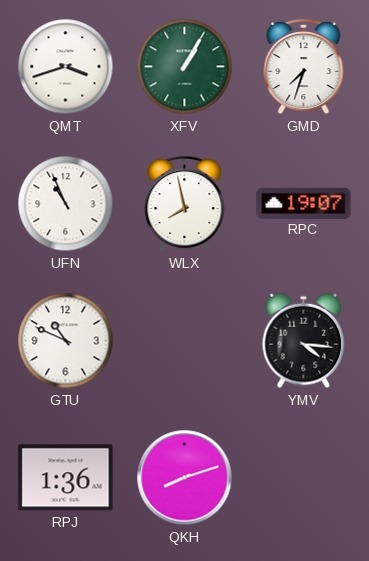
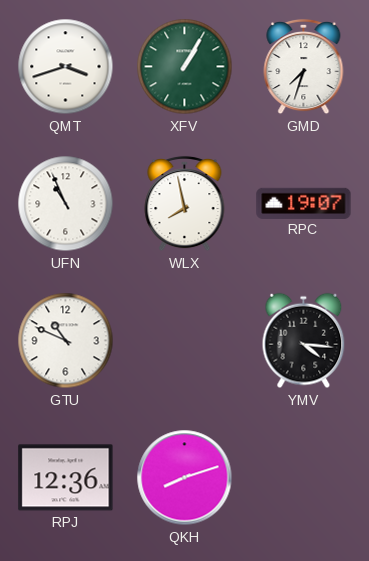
RPJ: 1:36 -> 12:36
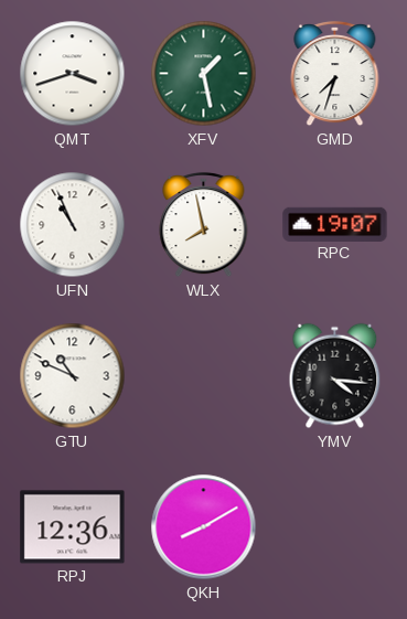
XFV: 1:05 -> 1:28
QKH: 8:12 -> 8:10
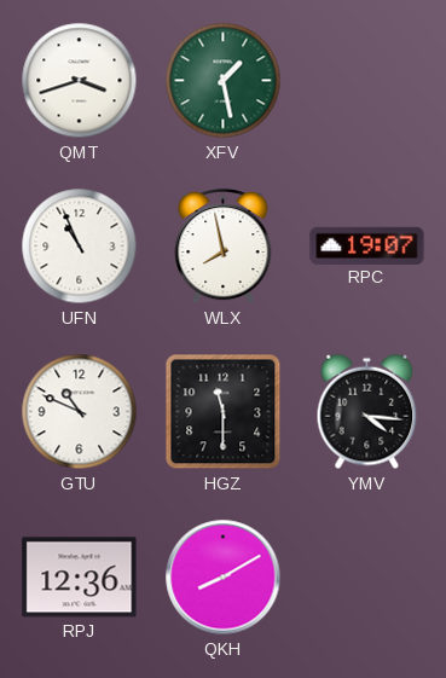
GMD: 7:33 -> none
HGZ: none -> 11:30
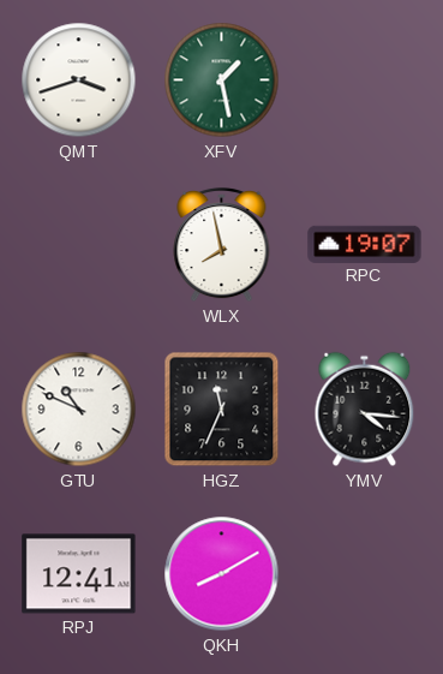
UFN: 10:56 -> none
HGZ: 11:30 -> 11:34
RPJ: 12:36 -> 12:41
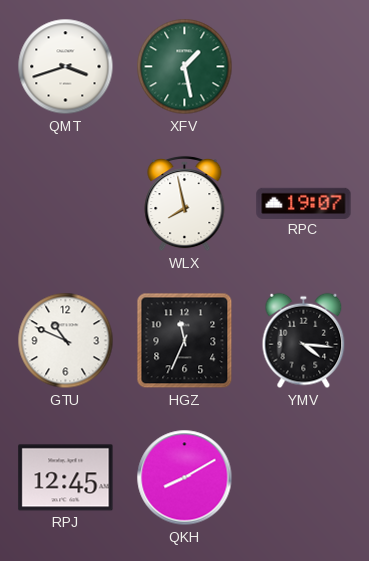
RPJ: 12:41 -> 12:45
